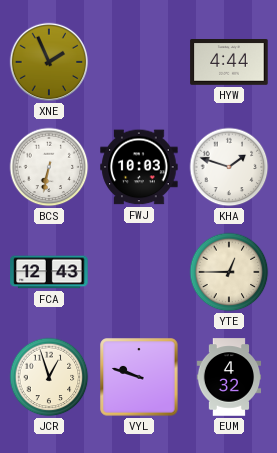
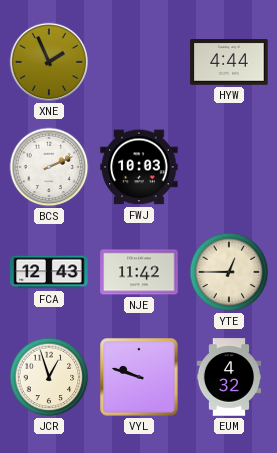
BCS: 6:32 -> 2:11
KHA: 1:48 -> none
NJE: none -> 11:42
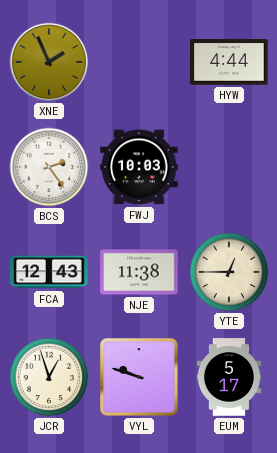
BCS: 2:11 -> 2:24
NJE: 11:42 -> 11:38
EUM: 4:32 -> 5:17
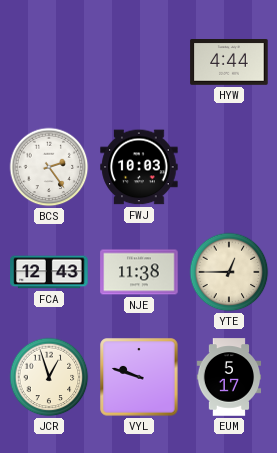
XNE: 1:56 -> none
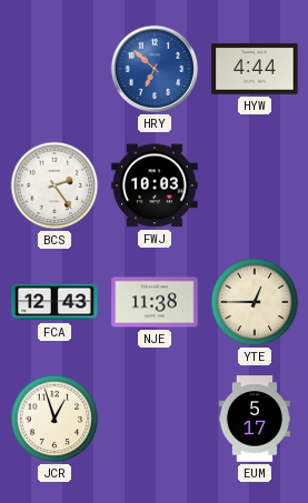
HRY: none -> 6:52
VYL: 9:48 -> none
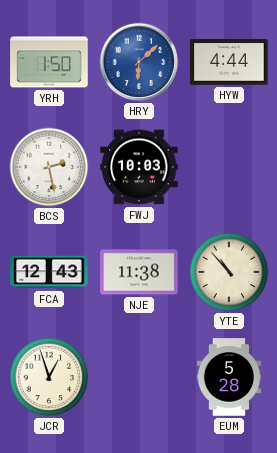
YRH: none -> 1:50
HRY: 6:52 -> 6:08
BCS: 2:24 -> 2:28
YTE: 12:45 -> 10:53
EUM: 5:17 -> 5:28
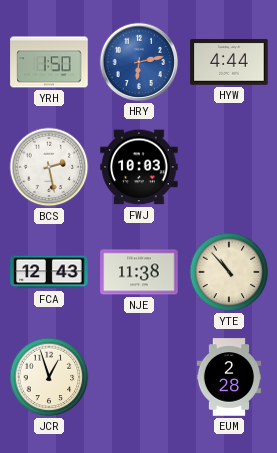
HRY: 6:08 -> 6:13
EUM: 5:28 -> 2:28
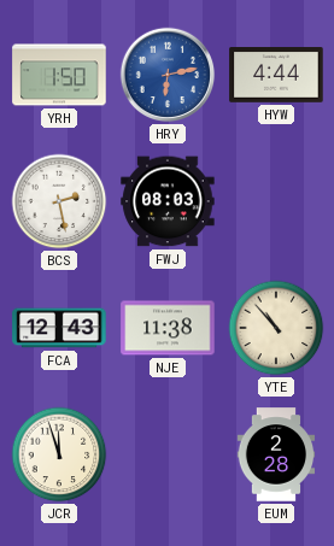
FWJ: 10:03 -> 08:03
JCR: 12:57 -> 11:57
